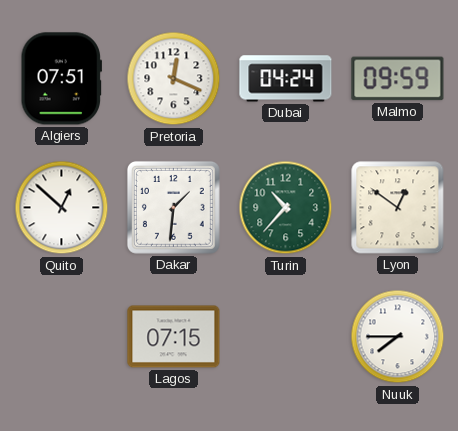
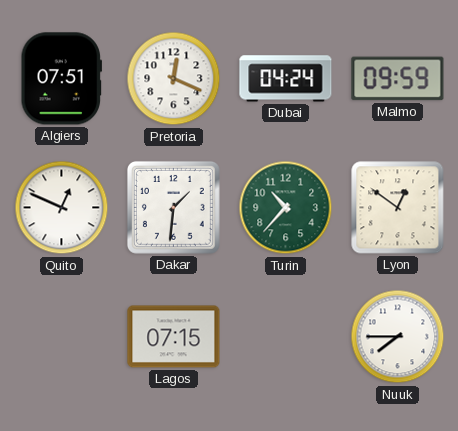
Quito: 12:52 -> 12:49
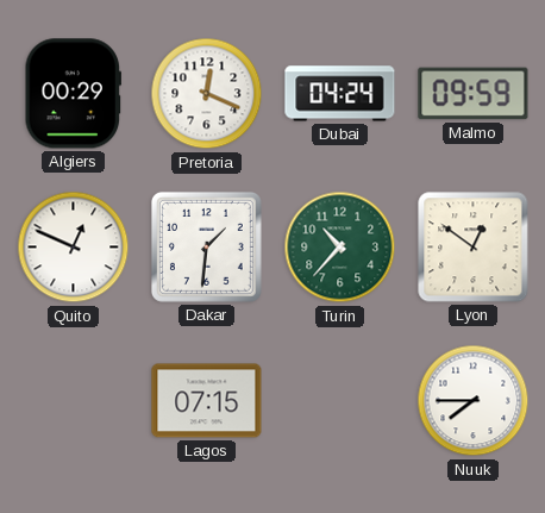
Algiers: 07:51 -> 00:29
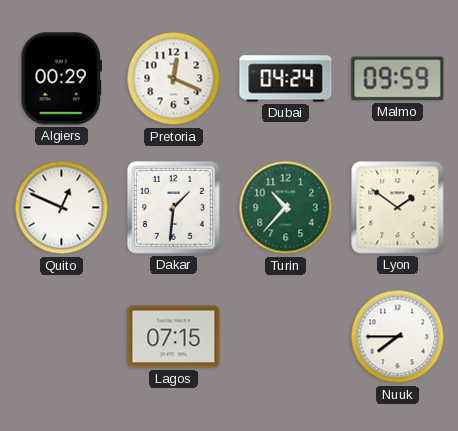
Lyon: 12:51 -> 1:51
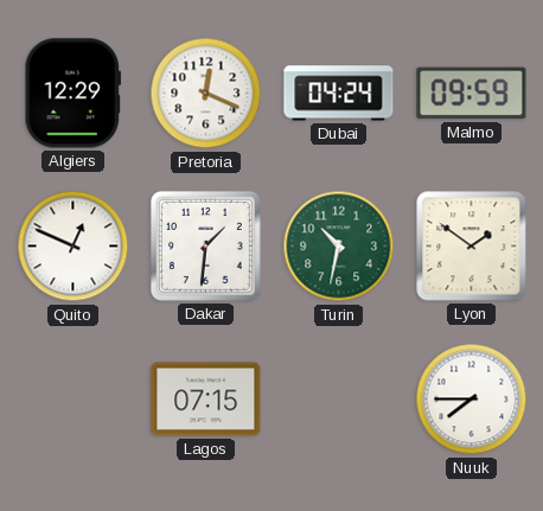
Algiers: 00:29 -> 12:29
Turin: 10:37 -> 10:32
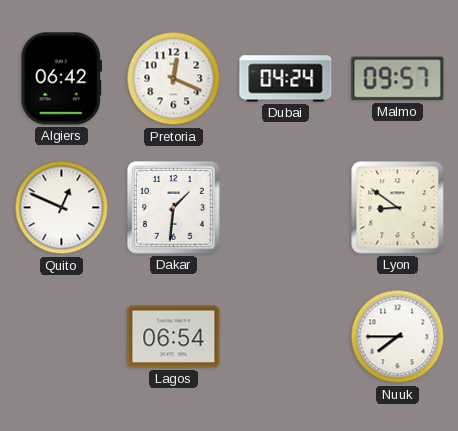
Algiers: 12:29 -> 06:42
Malmo: 09:59 -> 09:57
Turin: 10:32 -> none
Lyon: 1:51 -> 8:51
Lagos: 07:15 -> 06:54
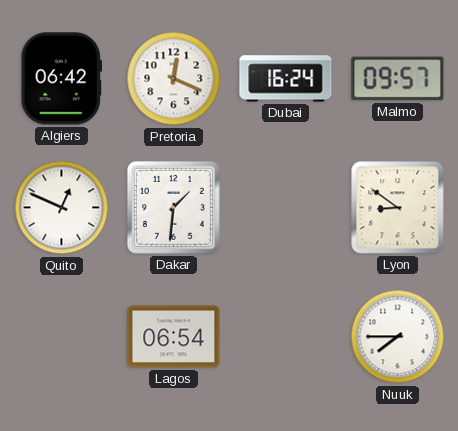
Dubai: 04:24 -> 16:24
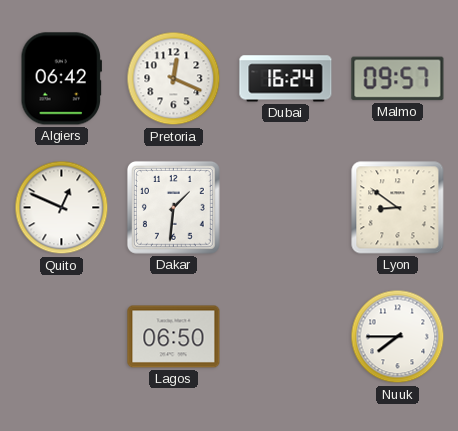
Lagos: 06:54 -> 06:50
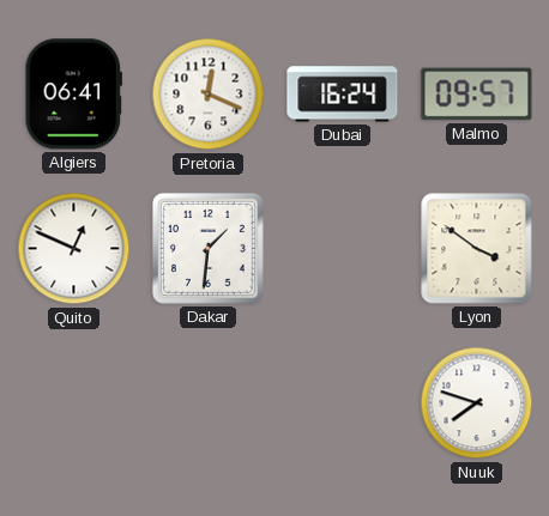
Algiers: 06:42 -> 06:41
Lyon: 8:51 -> 3:51
Lagos: 06:50 -> none
Nuuk: 7:45 -> 7:48
